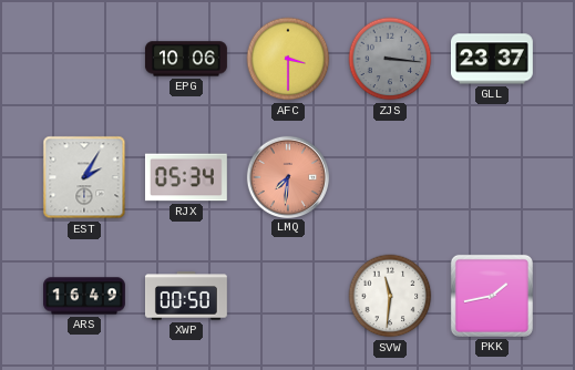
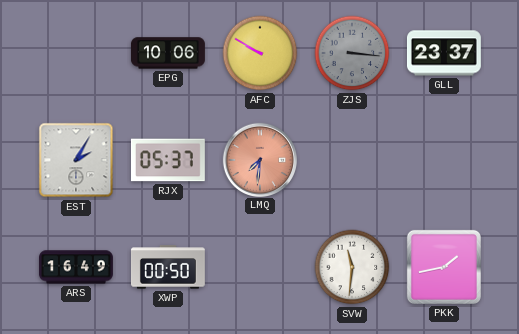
AFC: 3:30 -> 9:50
RJX: 05:34 -> 05:37
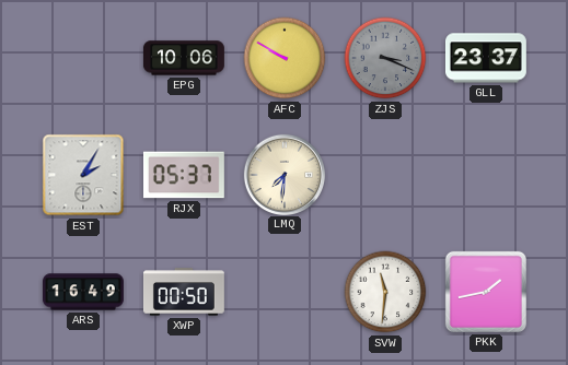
ZJS: 3:16 -> 3:19
LMQ dial: salmon -> cream
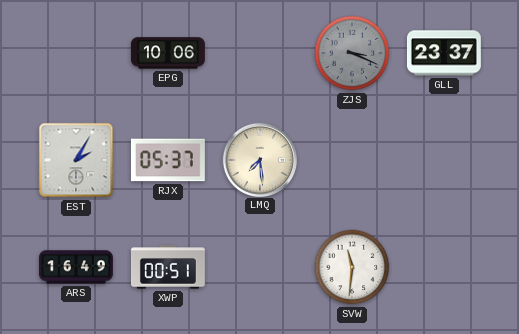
AFC: 9:50 -> none
LMQ: 7:31 -> 7:29
XWP: 00:50 -> 00:51
PKK: 1:43 -> none
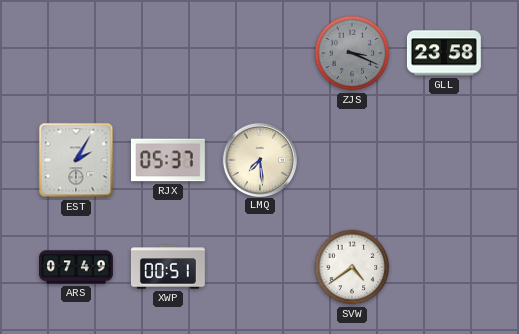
EPG: 10:06 -> none
GLL: 23:37 -> 23:58
ARS: 16:49 -> 07:49
SVW: 11:31 -> 4:39
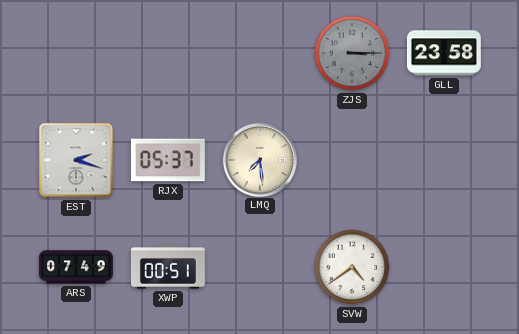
ZJS: 3:19 -> 3:15
EST: 2:05 -> 2:18
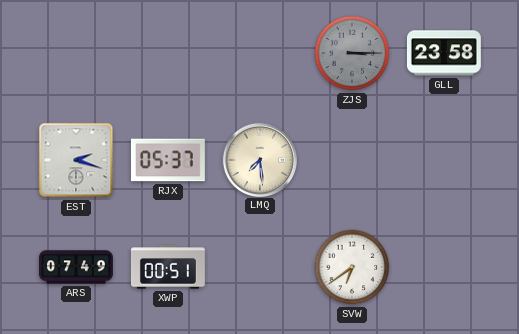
SVW: 4:39 -> 6:39
